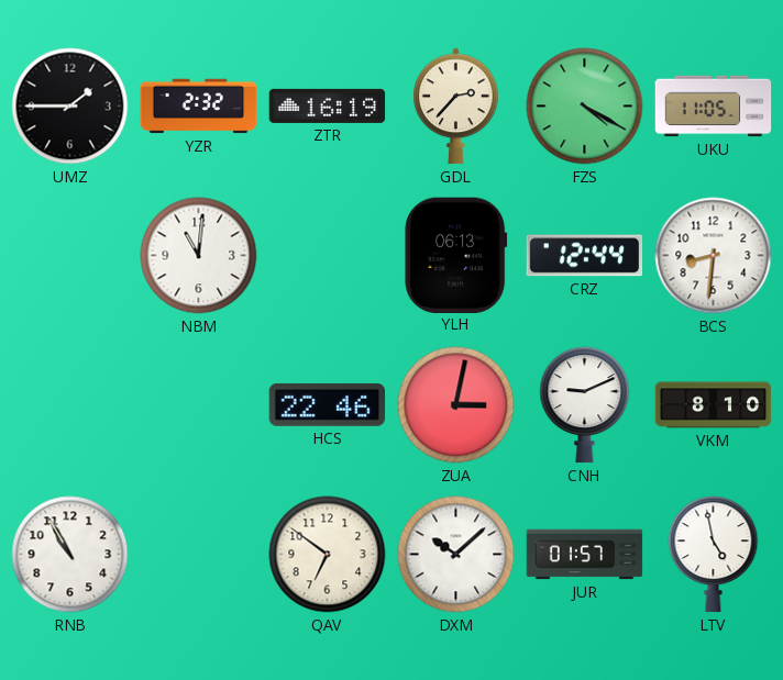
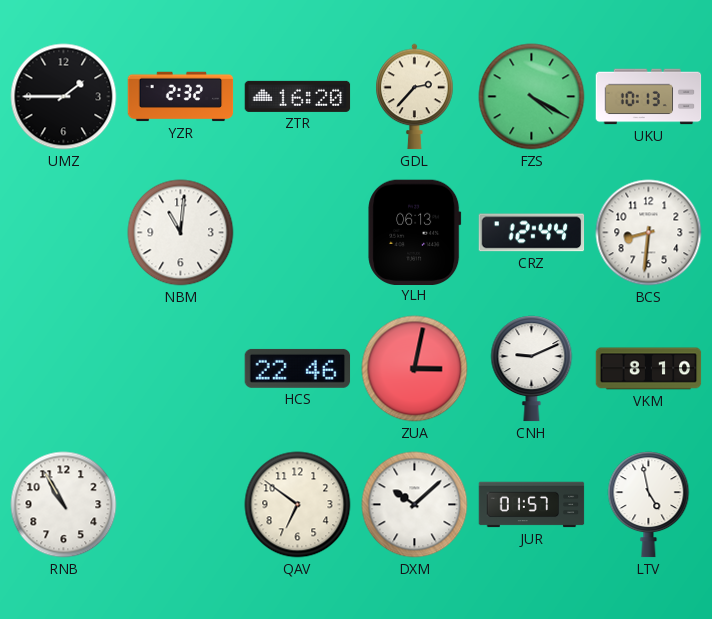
ZTR: 16:19 -> 16:20
UKU: 11:05 -> 10:13
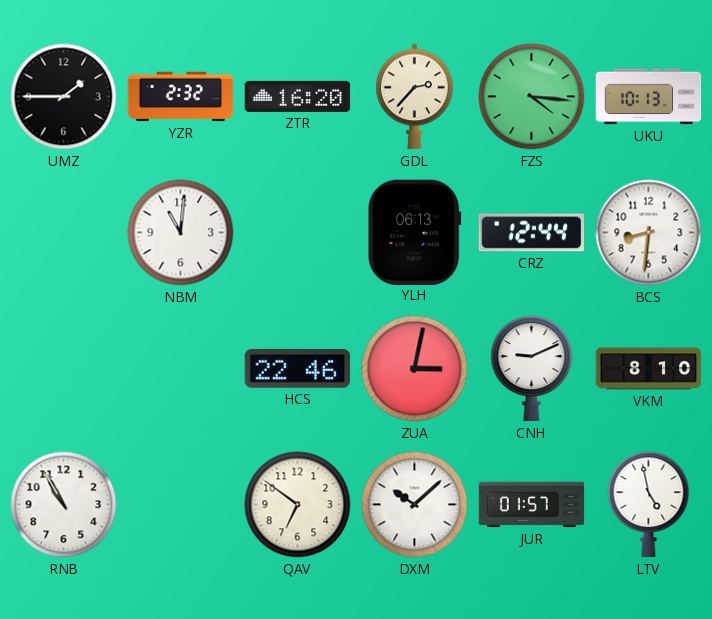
FZS: 4:20 -> 4:16
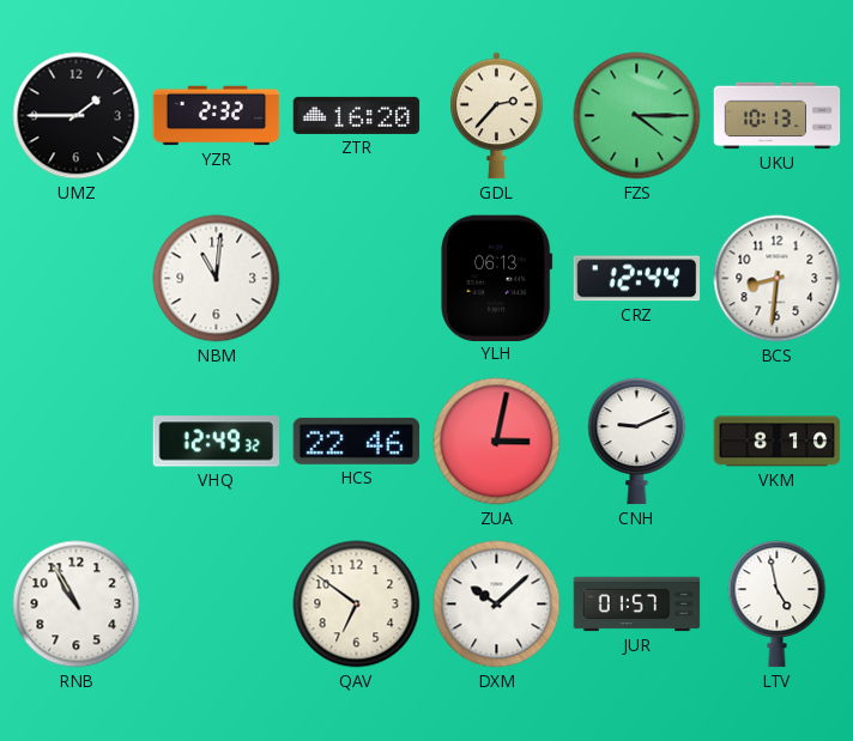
FZS: 4:16 -> 4:15
VHQ: none -> 12:49
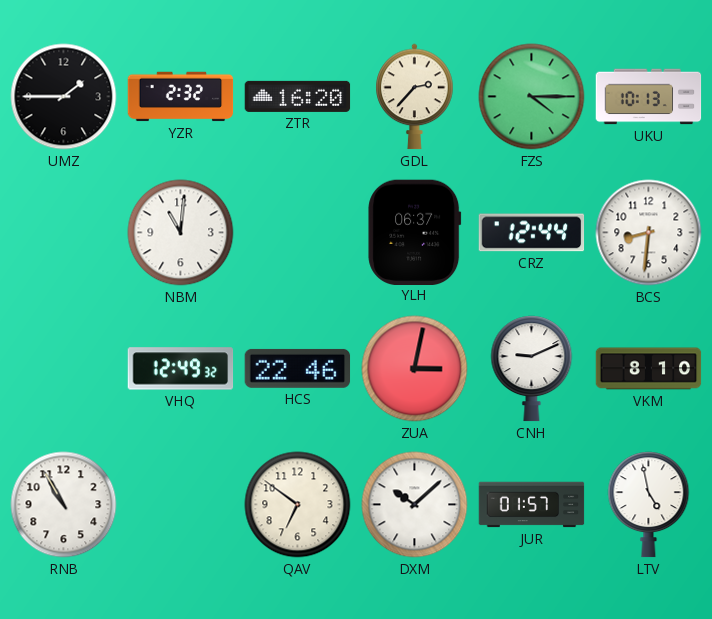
YLH: 06:13 -> 06:37
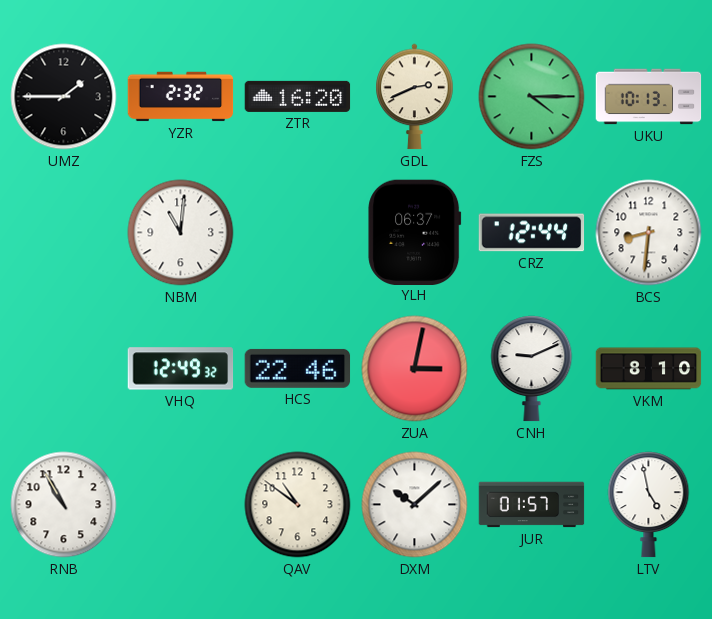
GDL: 2:37 -> 2:41
QAV: 6:51 -> 10:51
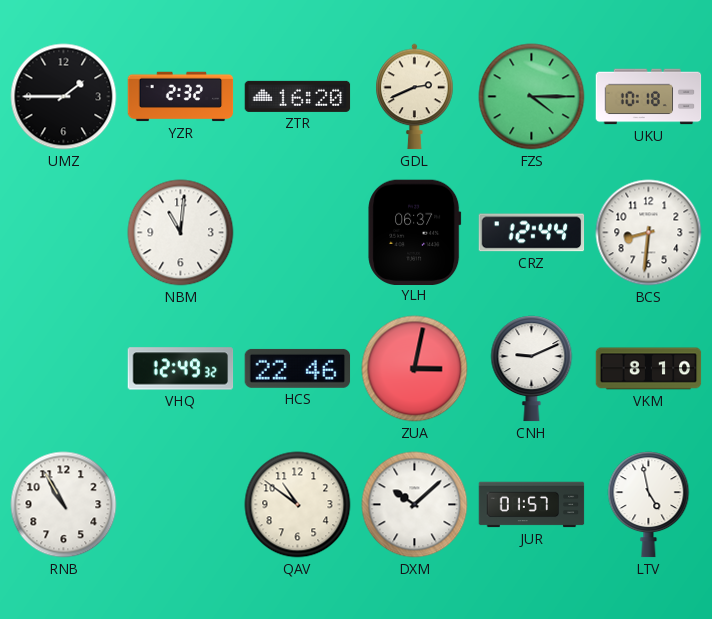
UKU: 10:13 -> 10:18
